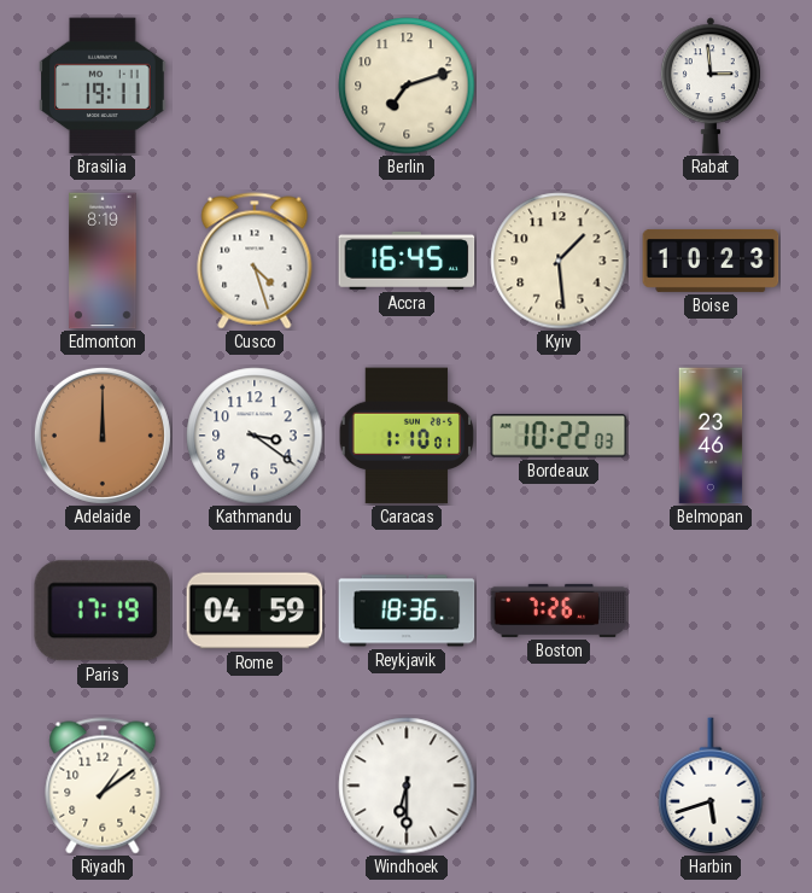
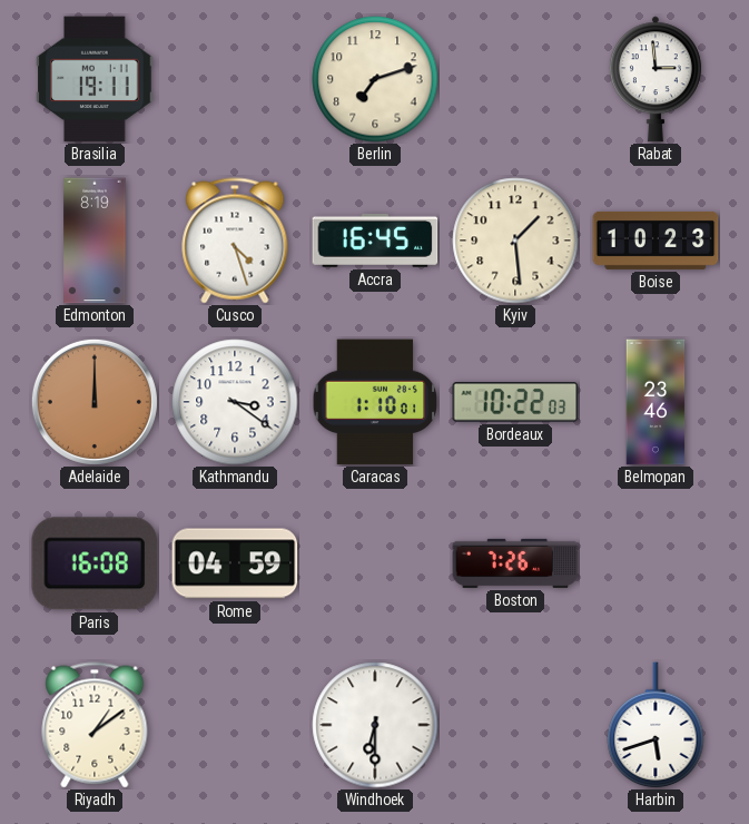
Paris: 17:19 -> 16:08
Reykjavik: 18:36 -> none
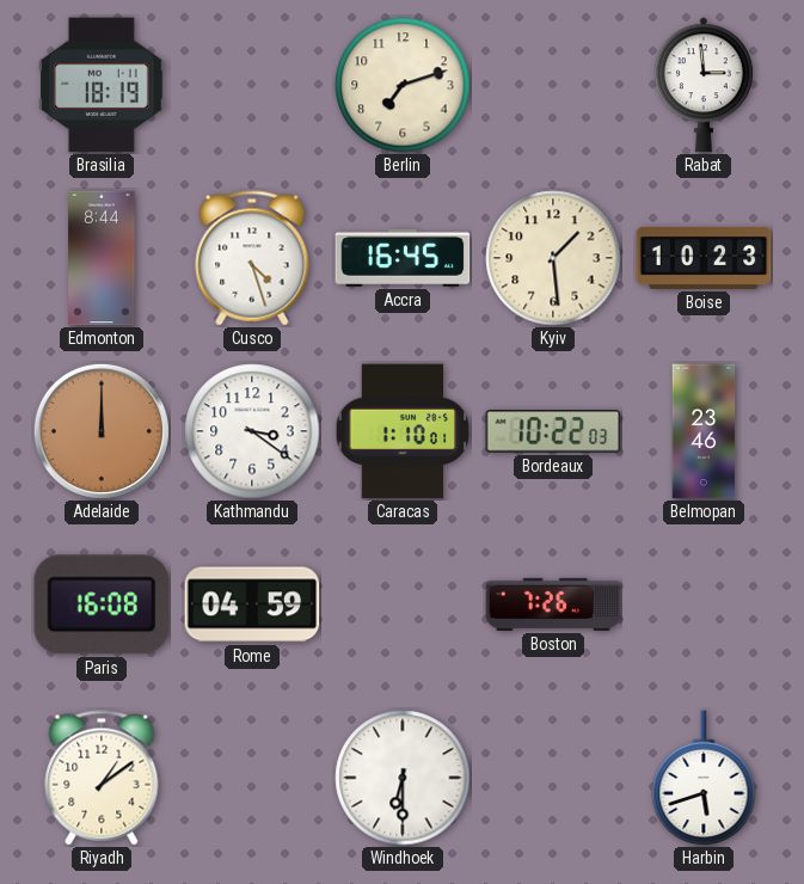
Brasilia: 19:11 -> 18:19
Edmonton: 8:19 -> 8:44
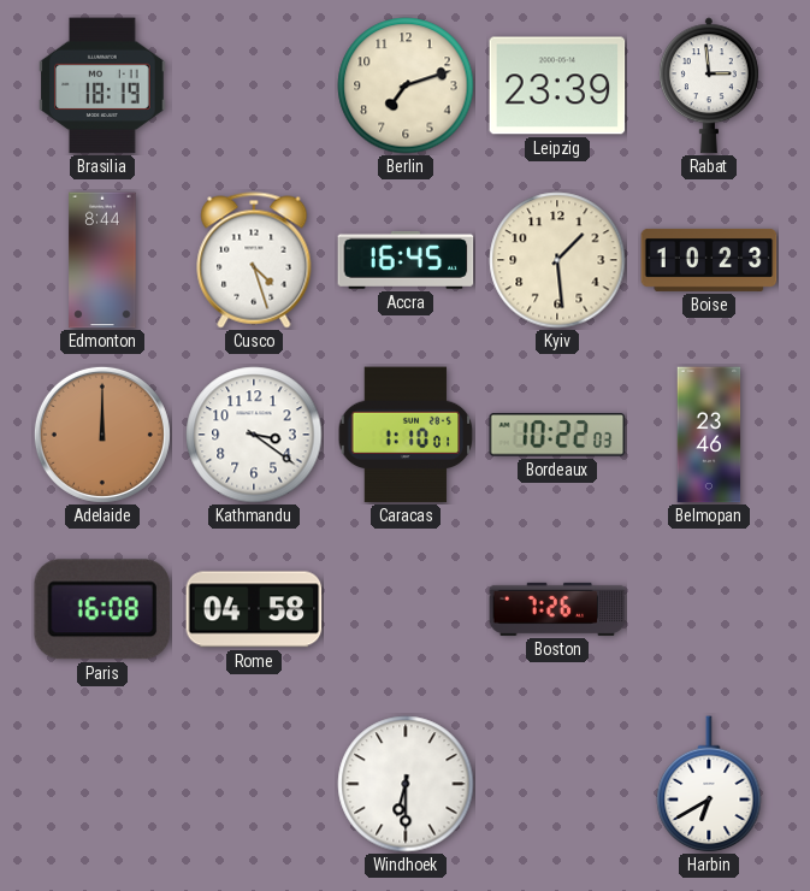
Leipzig: none -> 23:39
Rome: 04:59 -> 04:58
Riyadh: 1:09 -> none
Harbin: 5:42 -> 6:40
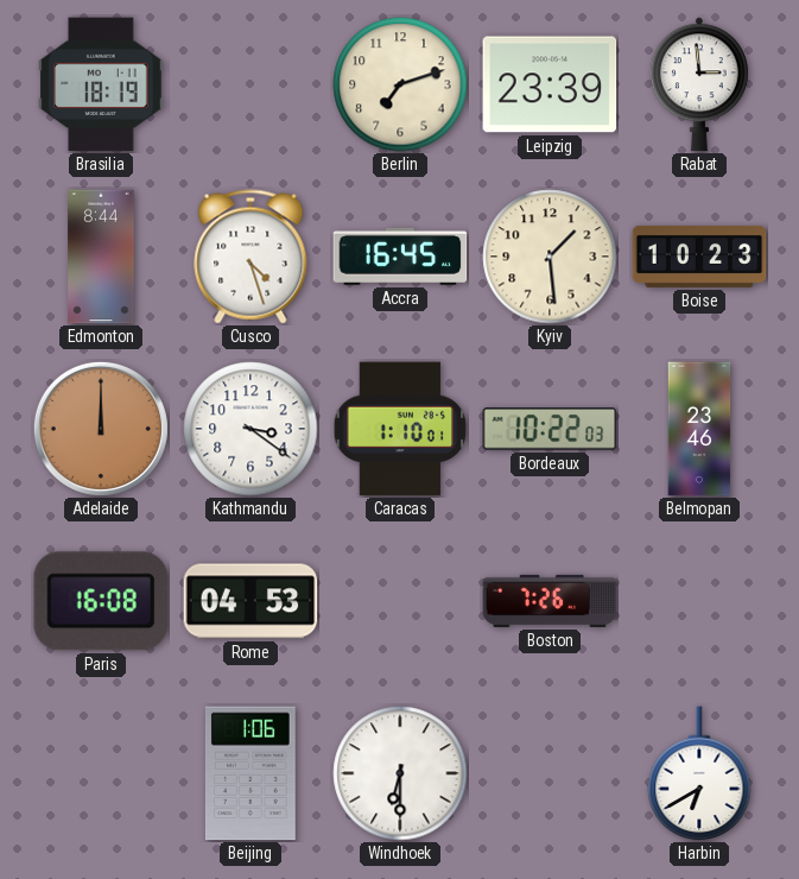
Rome: 04:58 -> 04:53
Beijing: none -> 1:06
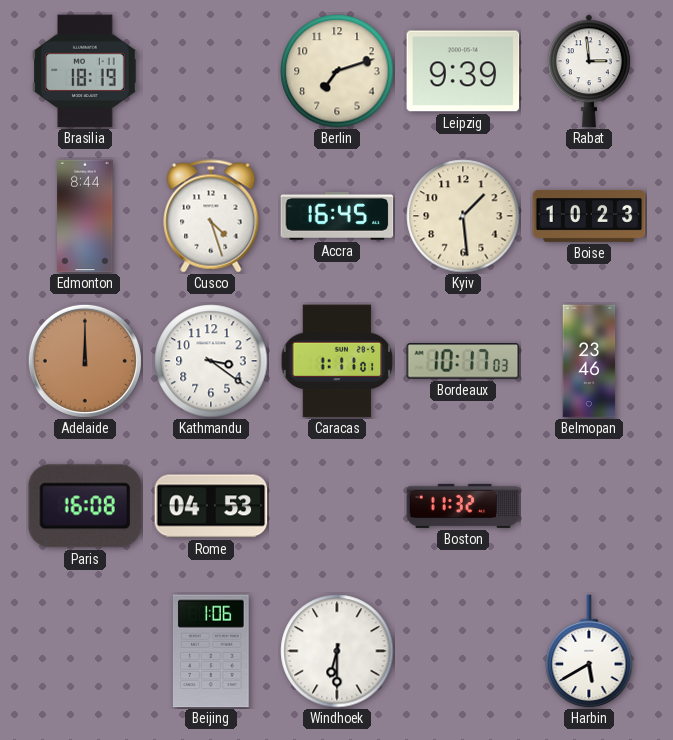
Leipzig: 23:39 -> 9:39
Caracas: 1:10 -> 1:11
Bordeaux: 10:22 -> 10:17
Boston: 7:26 -> 11:32
Harbin: 6:40 -> 5:40
